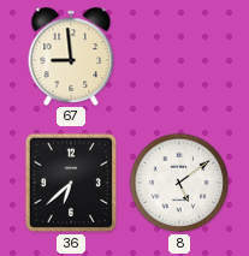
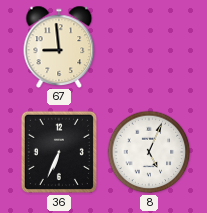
36: 6:38 -> 6:34
8: 5:09 -> 5:04
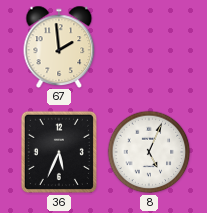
67: 8:59 -> 1:59
36: 6:34 -> 5:34
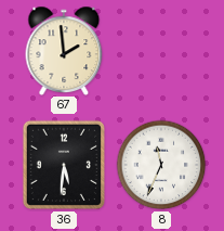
36: 5:34 -> 5:31
8: 5:04 -> 11:34
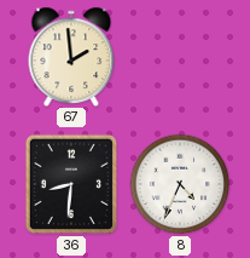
36: 5:31 -> 8:31
8: 11:34 -> 4:34
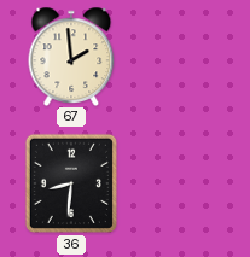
8: 4:34 -> none
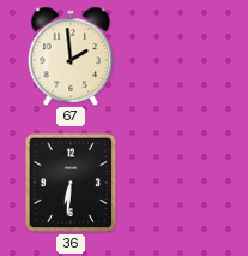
36: 8:31 -> 6:31
